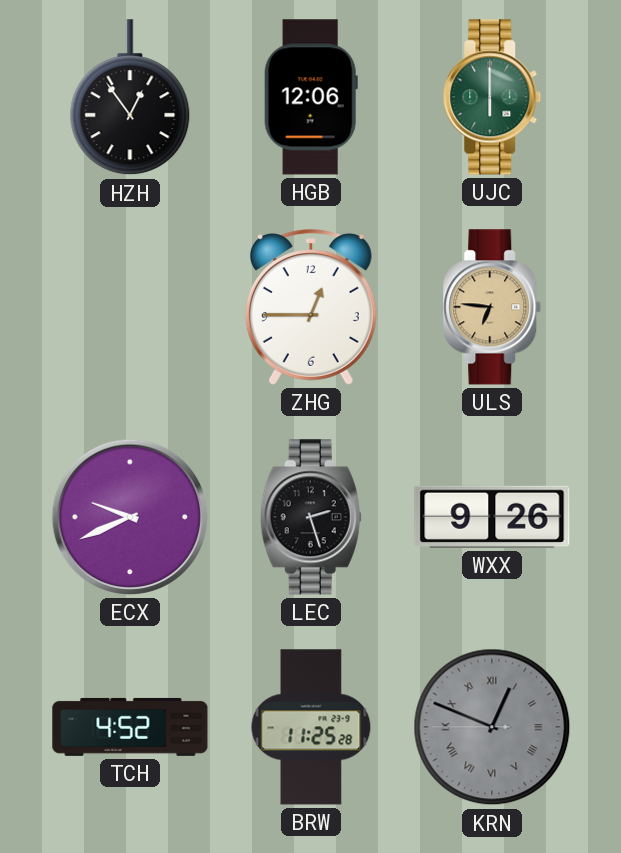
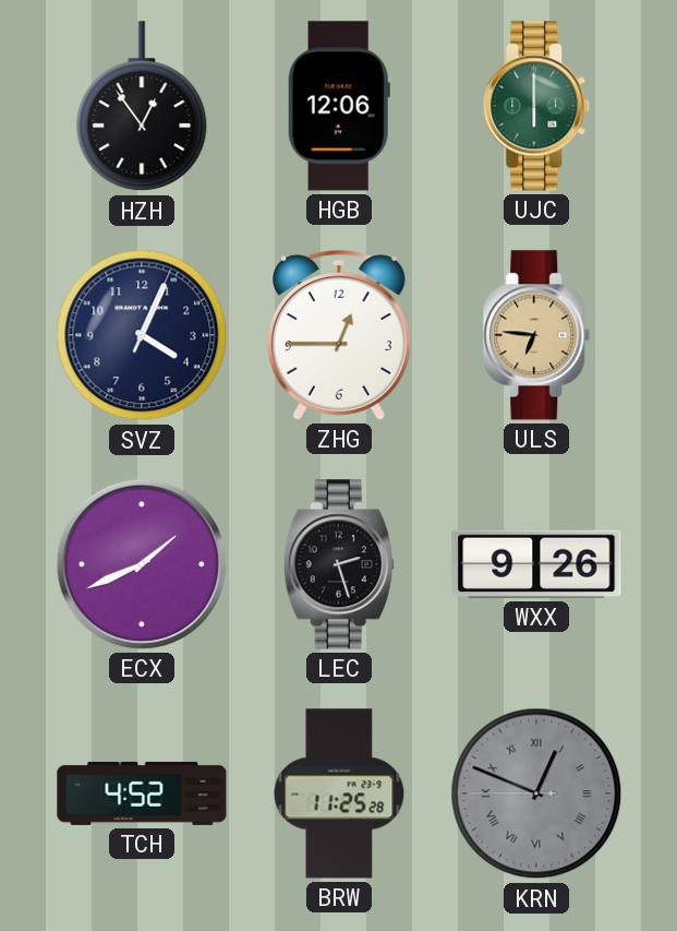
SVZ: none -> 4:04
ECX: 9:41 -> 1:41
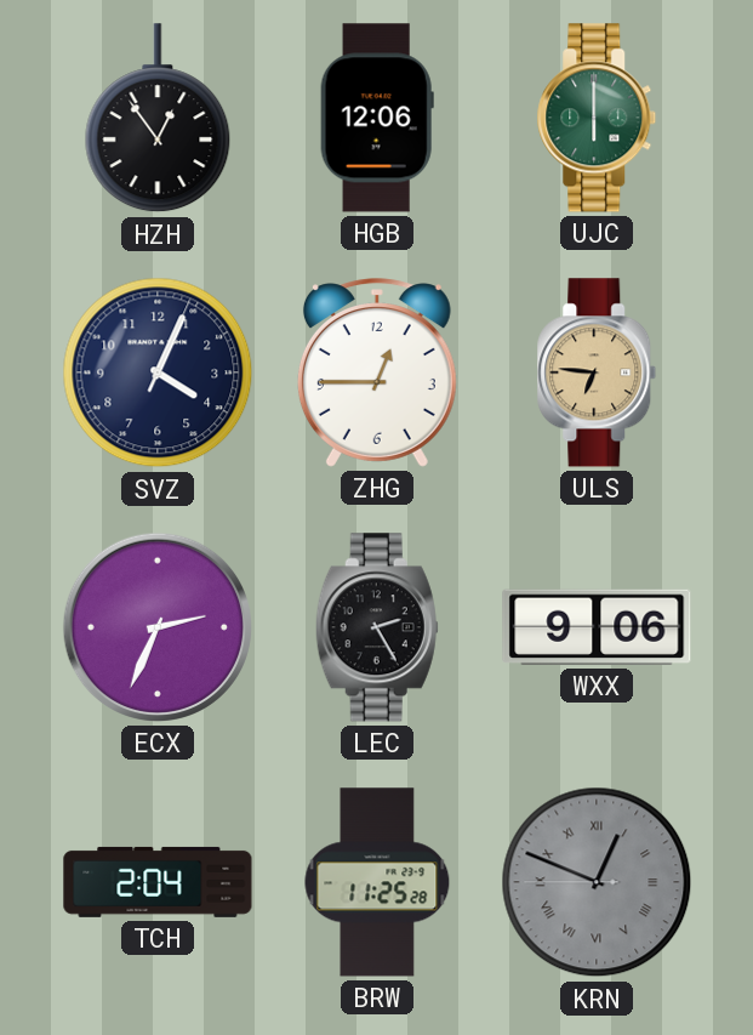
ECX: 1:41 -> 2:34
LEC: 2:27 -> 2:25
WXX: 9:26 -> 9:06
TCH: 4:52 -> 2:04
